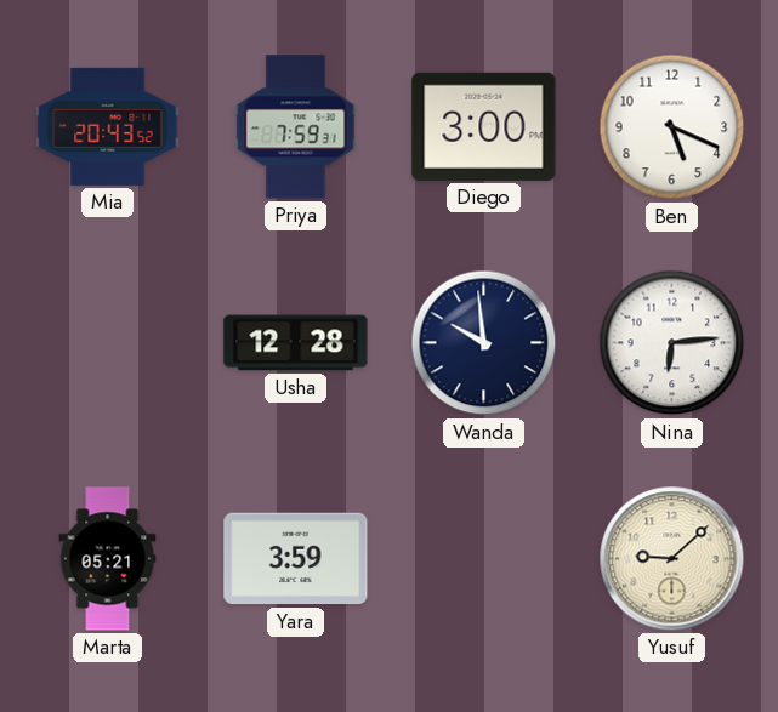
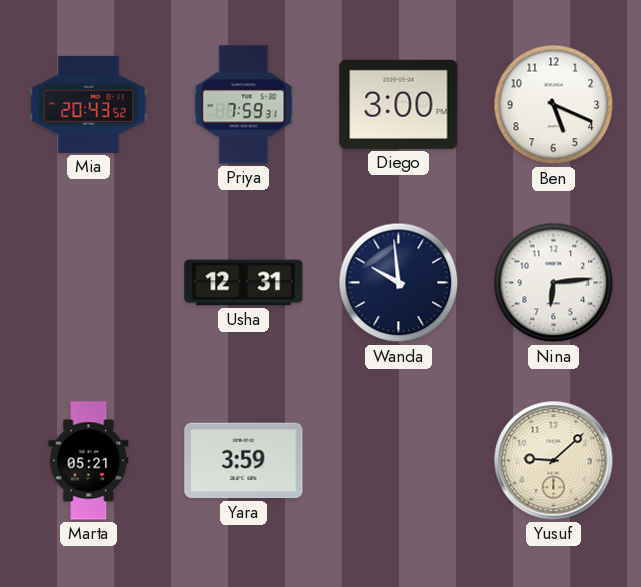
Usha: 12:28 -> 12:31
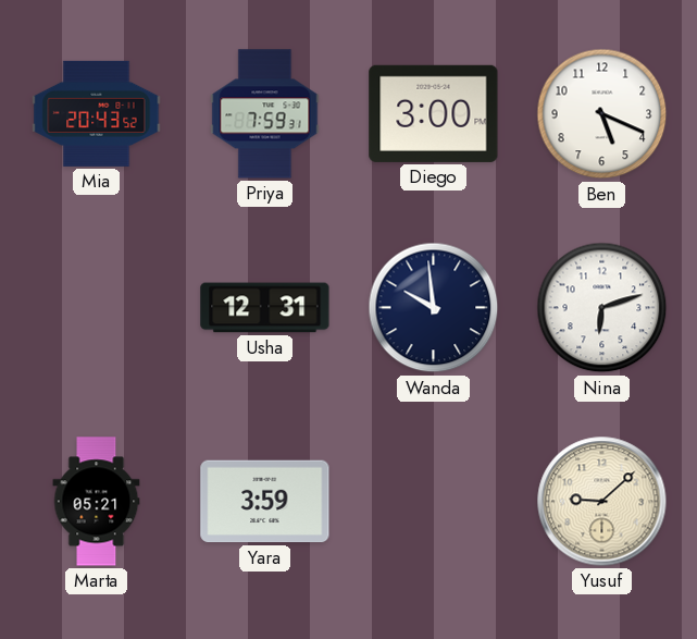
Nina: 6:14 -> 6:12
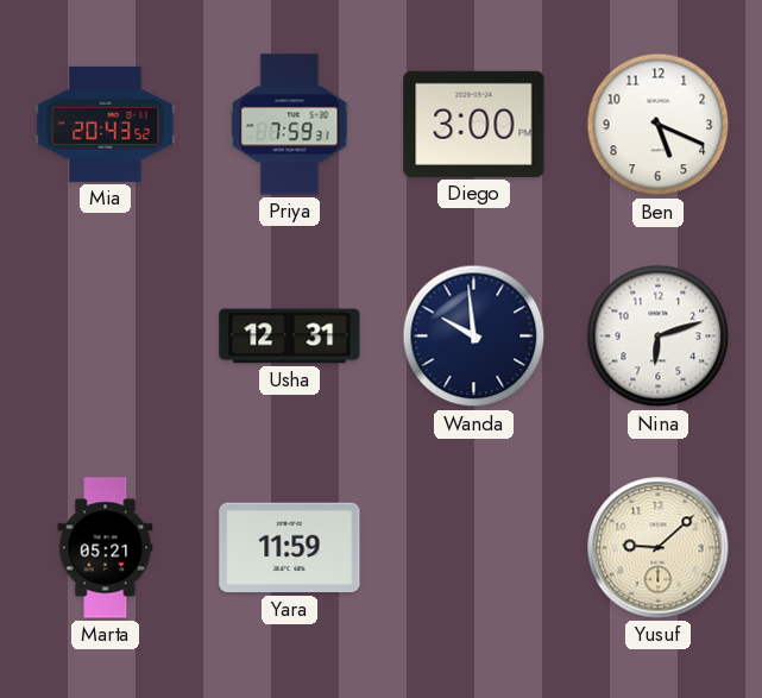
Yara: 3:59 -> 11:59
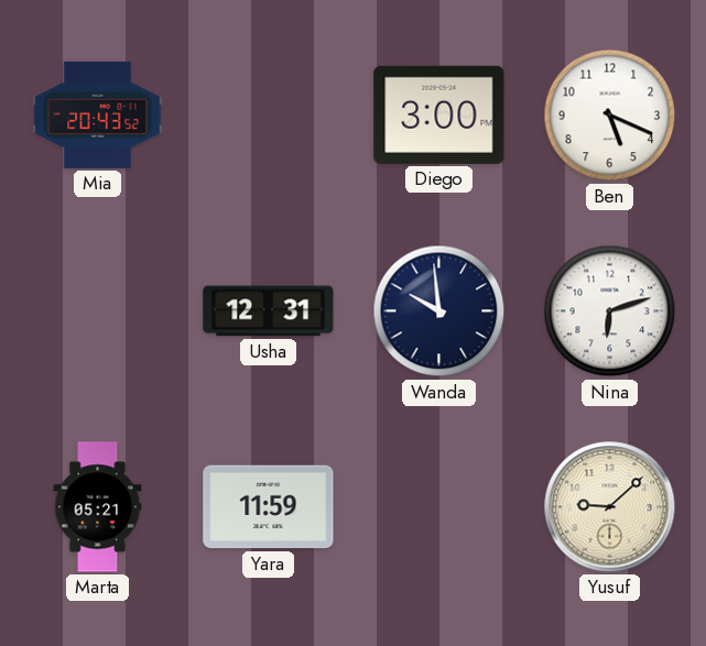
Priya: 7:59 -> none
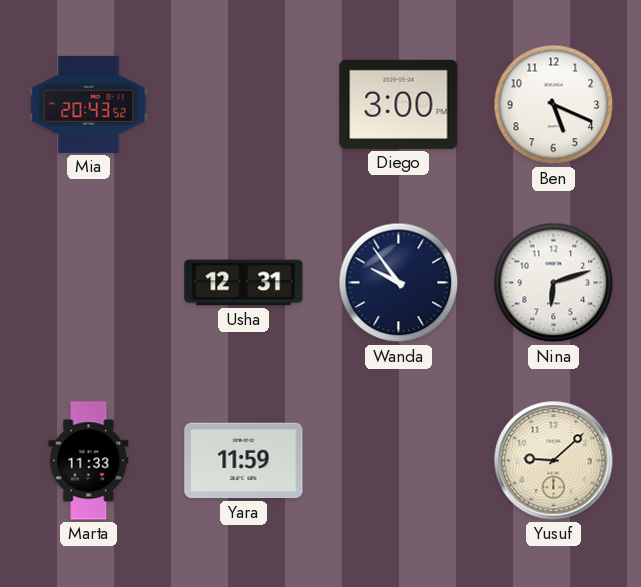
Wanda: 9:59 -> 9:54
Marta: 05:21 -> 11:33
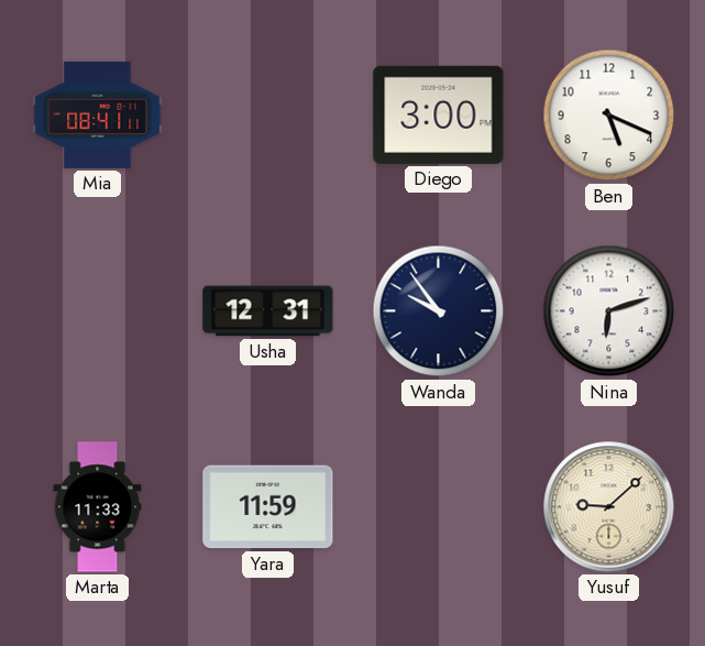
Mia: 20:43 -> 08:41
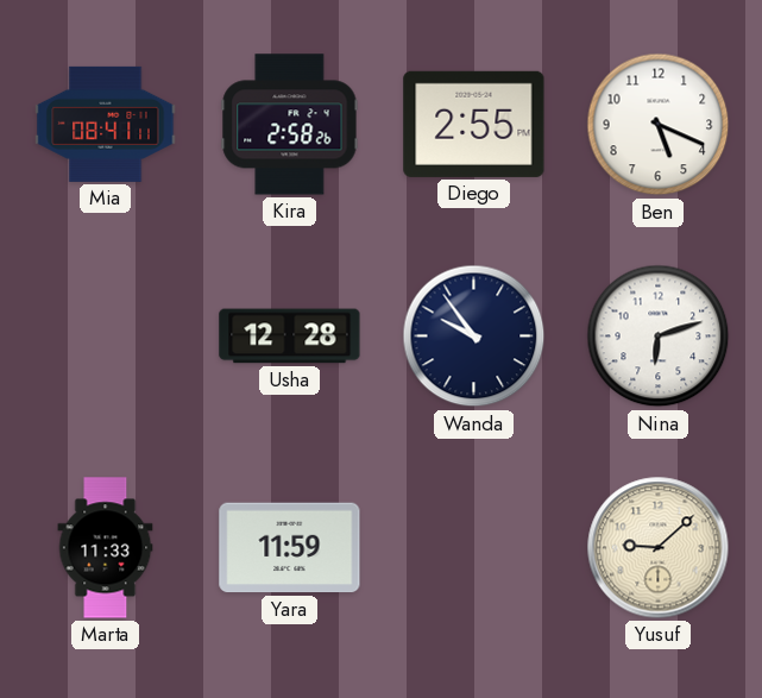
Kira: none -> 2:58
Diego: 3:00 -> 2:55
Usha: 12:31 -> 12:28
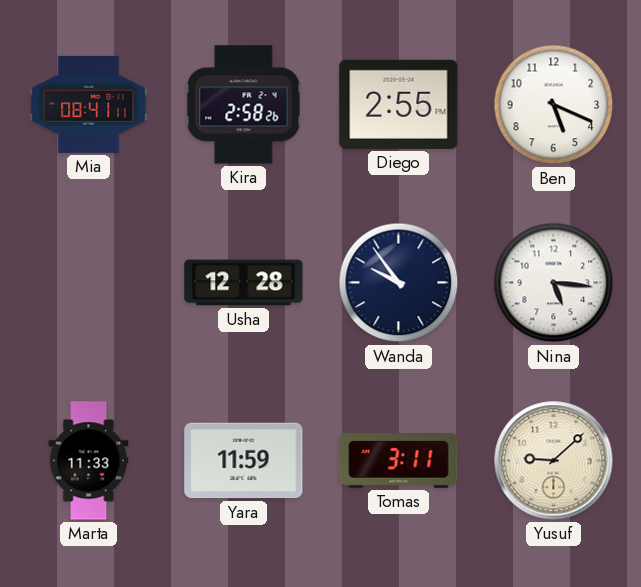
Nina: 6:12 -> 5:16
Tomas: none -> 3:11
